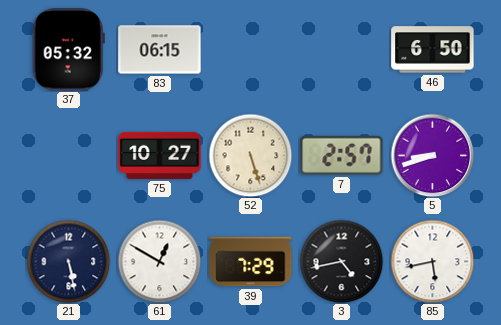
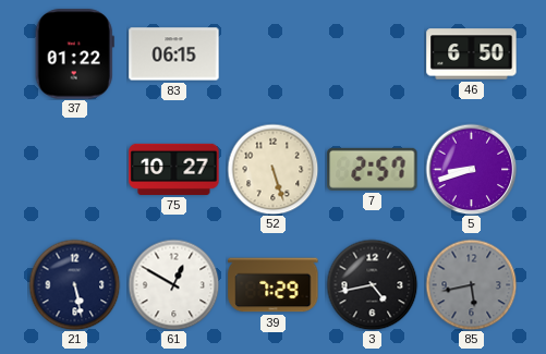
37: 05:32 -> 01:22
85 dial: white -> grey
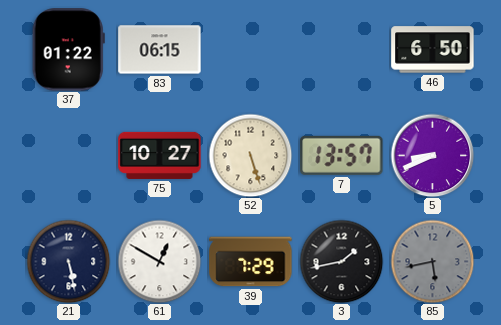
7: 2:57 -> 13:57
5: 8:42 -> 8:41
3: 4:43 -> 1:43
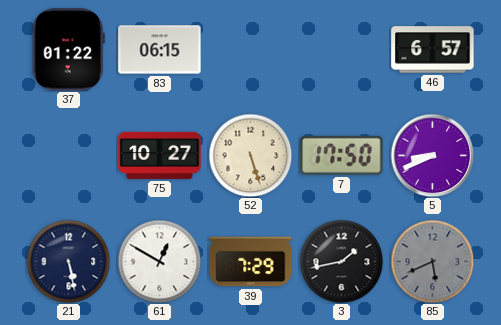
46: 6:50 -> 6:57
7: 13:57 -> 17:50
85: 5:43 -> 5:41
